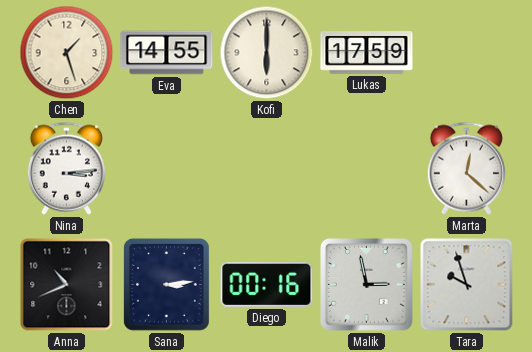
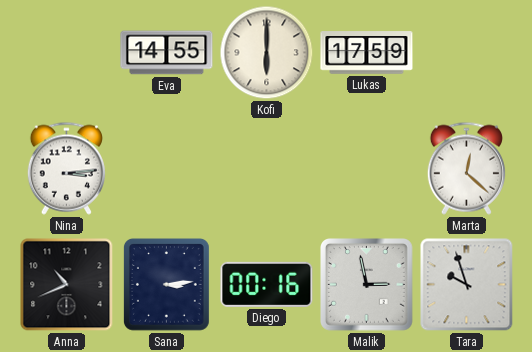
Chen: 1:27 -> none
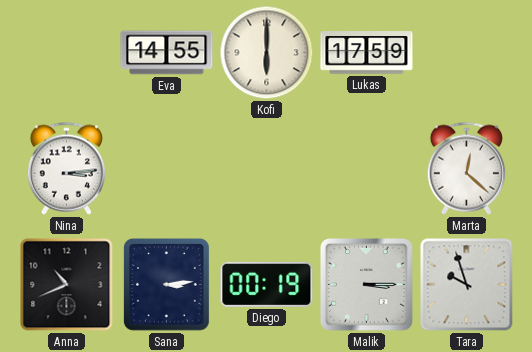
Diego: 00:16 -> 00:19
Malik: 2:58 -> 3:15
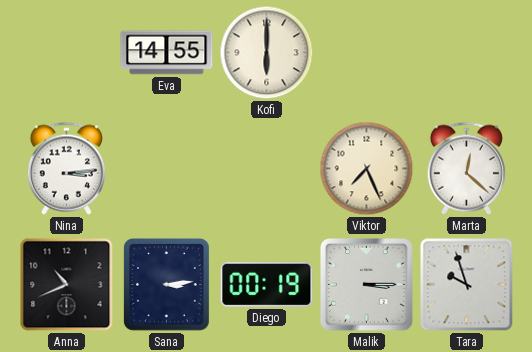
Lukas: 17:59 -> none
Viktor: none -> 7:26
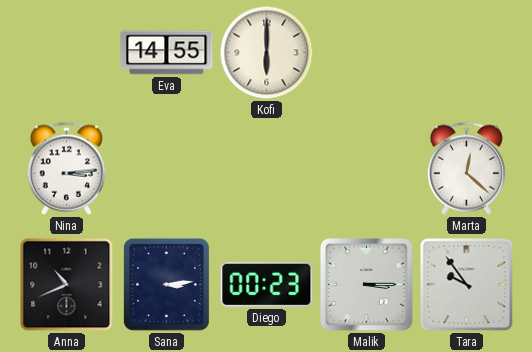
Viktor: 7:26 -> none
Diego: 00:19 -> 00:23
Tara: 9:57 -> 9:54
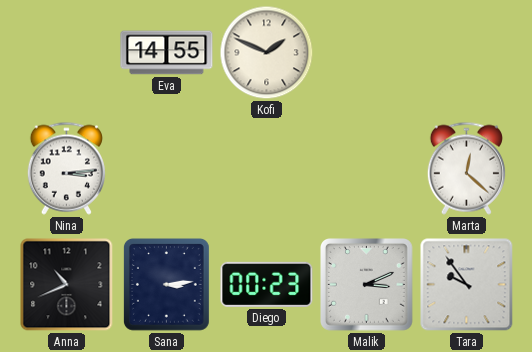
Kofi: 6:00 -> 1:49
Malik: 3:15 -> 3:11
